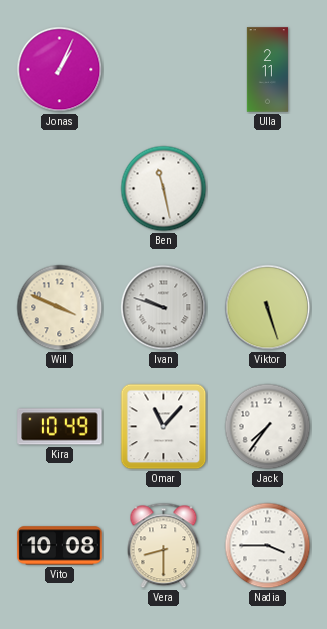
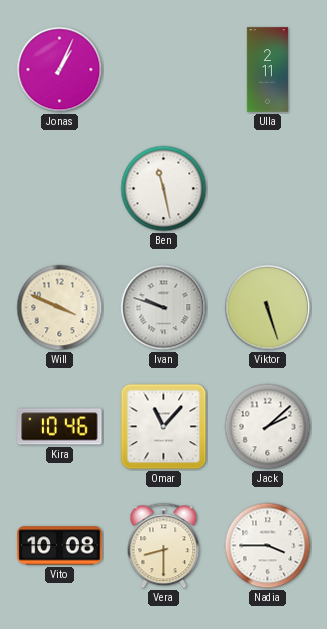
Kira: 10:49 -> 10:46
Jack: 7:36 -> 2:08
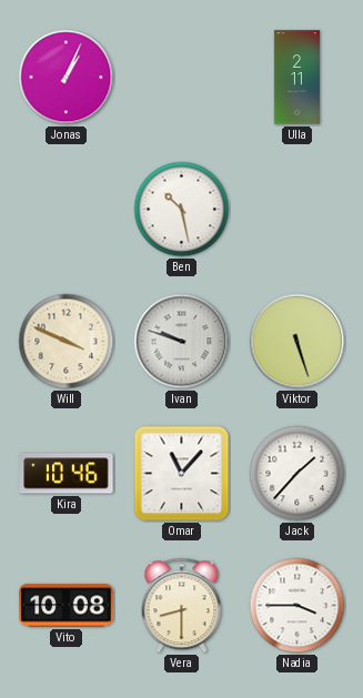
Ben: 11:28 -> 10:28
Jack: 2:08 -> 1:37
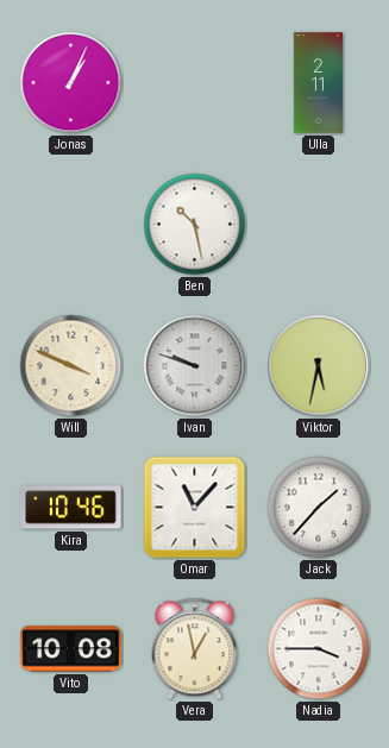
Viktor: 5:27 -> 5:32
Vera: 8:30 -> 12:58
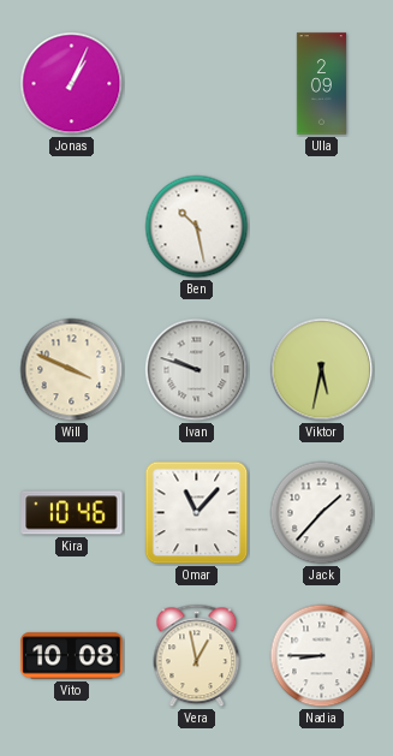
Ulla: 2:11 -> 2:09
Nadia: 3:45 -> 8:45
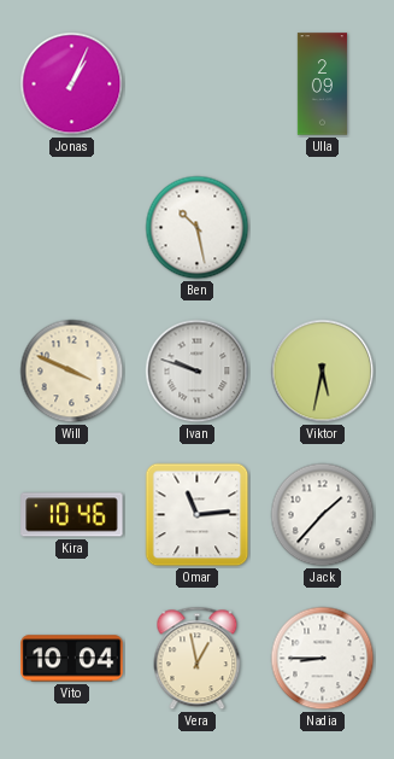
Omar: 11:07 -> 11:14
Vito: 10:08 -> 10:04
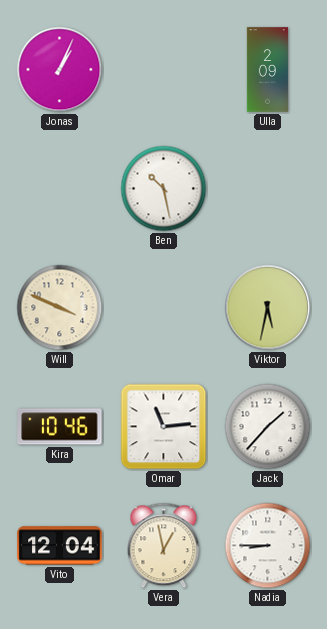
Ivan: 9:48 -> none
Vito: 10:04 -> 12:04
